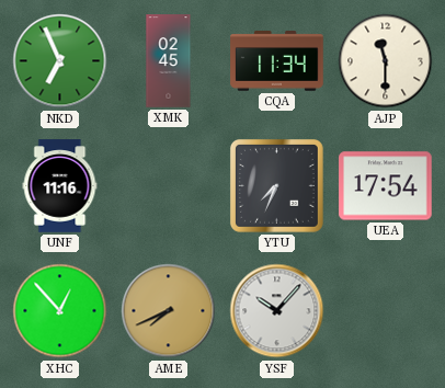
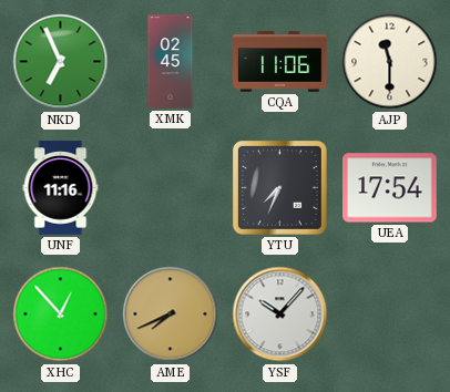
CQA: 11:34 -> 11:06
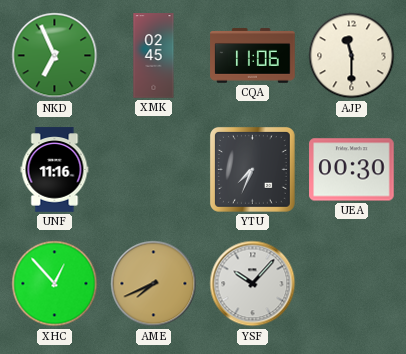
UEA: 17:54 -> 00:30
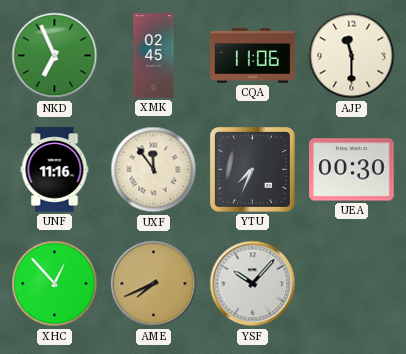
UXF: none -> 11:54
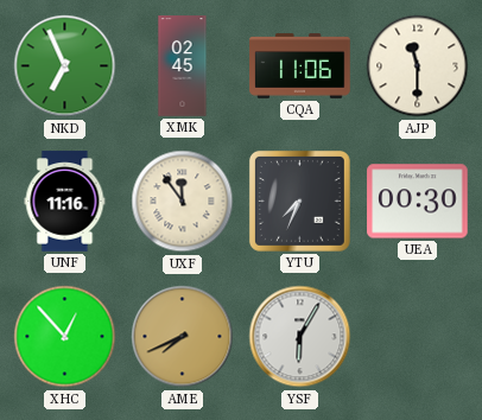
YSF: 10:07 -> 6:05
